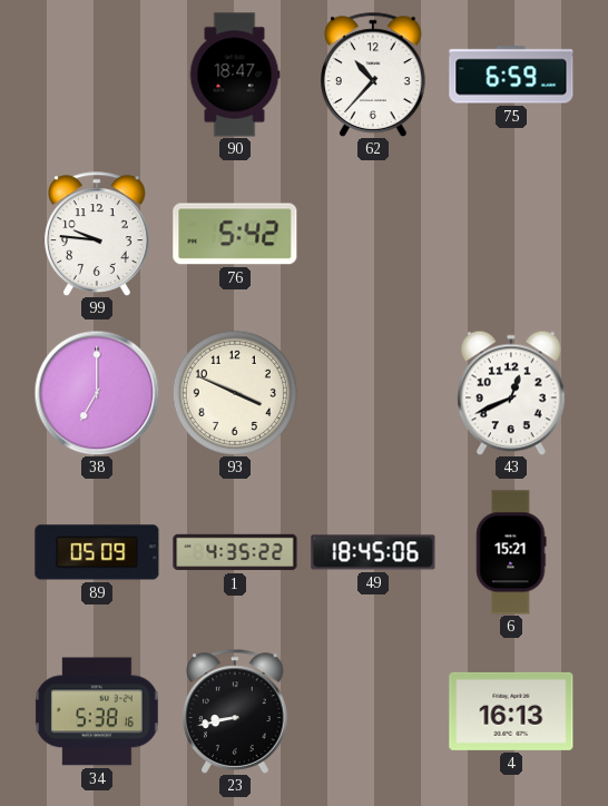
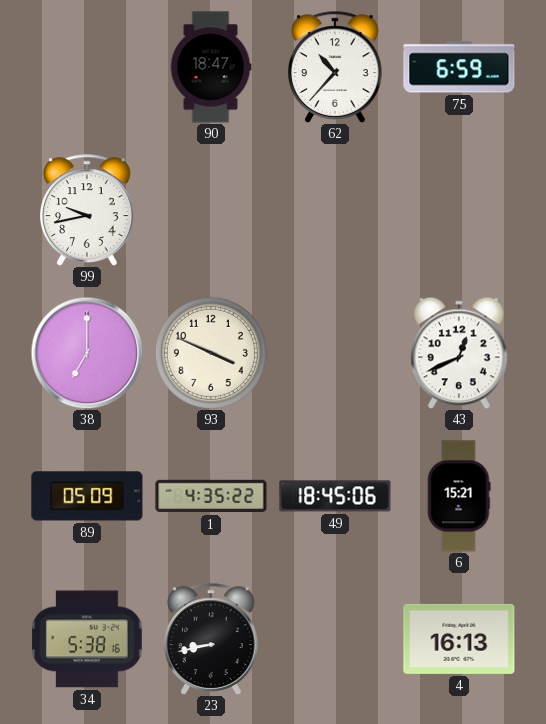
99: 9:46 -> 9:43
76: 5:42 -> none
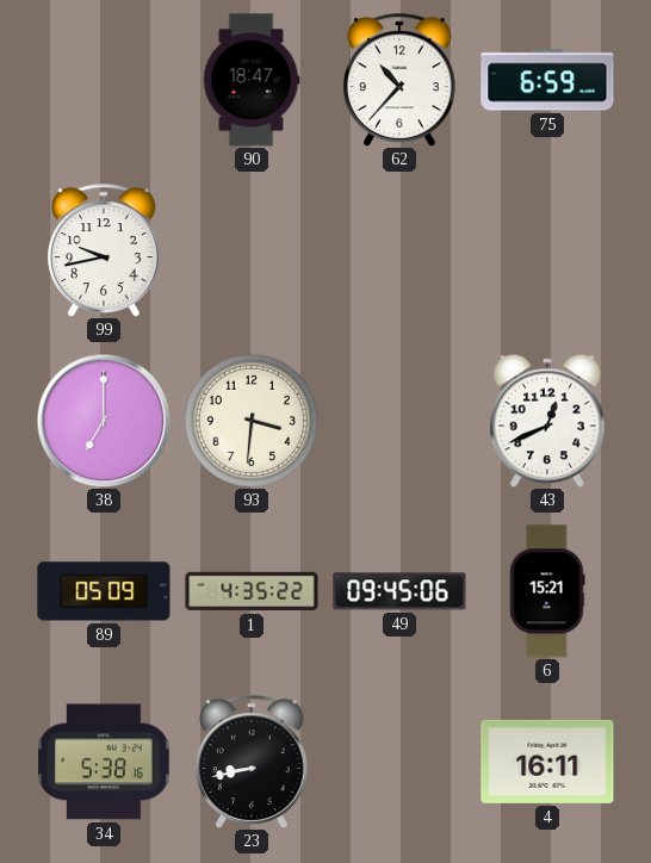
93: 3:49 -> 3:31
49: 18:45 -> 09:45
4: 16:13 -> 16:11
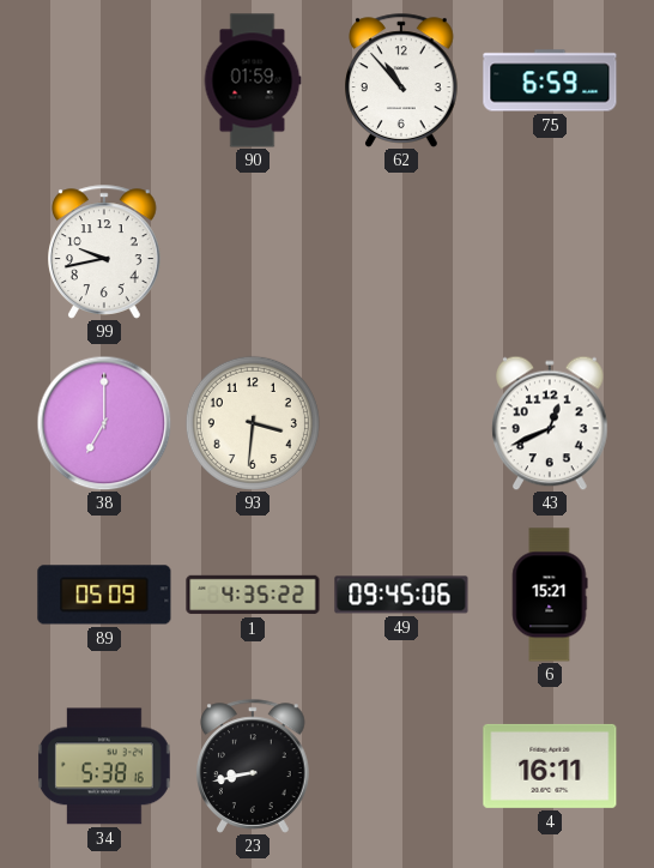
90: 18:47 -> 01:59
62: 10:37 -> 10:53
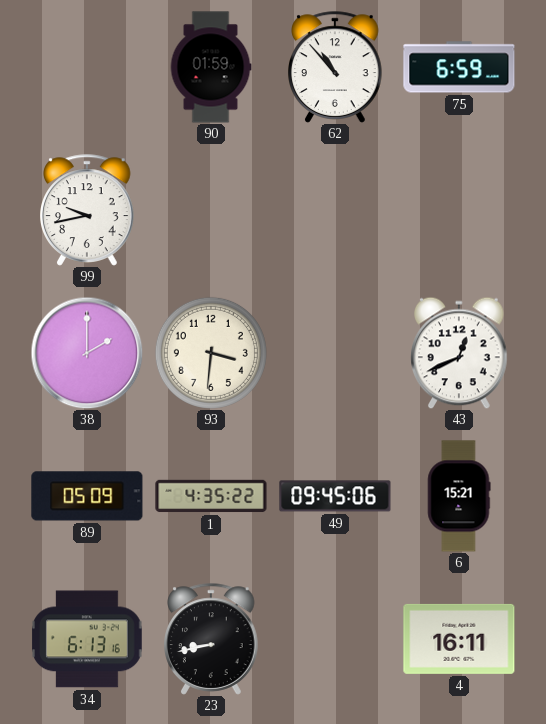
38: 7:00 -> 2:00
34: 5:38 -> 6:13
